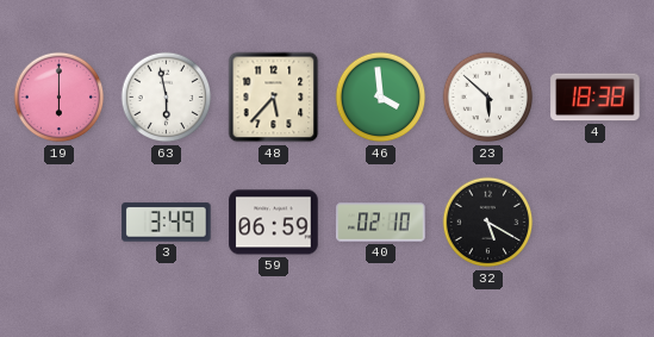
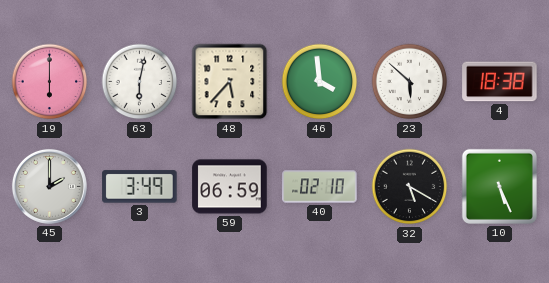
63: 5:58 -> 6:02
45: none -> 2:00
10: none -> 5:26
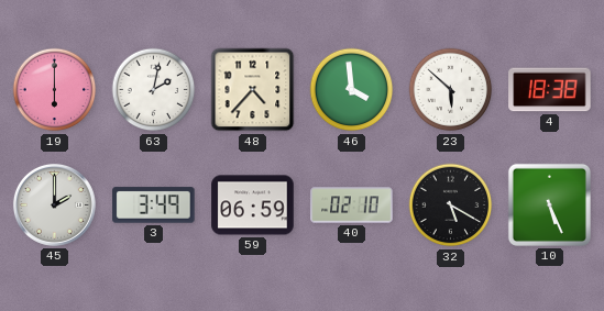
63: 6:02 -> 2:02
48: 5:37 -> 4:37
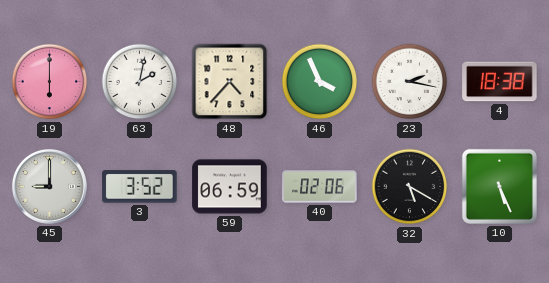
46: 3:59 -> 3:56
23: 5:52 -> 2:17
45: 2:00 -> 9:00
3: 3:49 -> 3:52
40: 02:10 -> 02:06
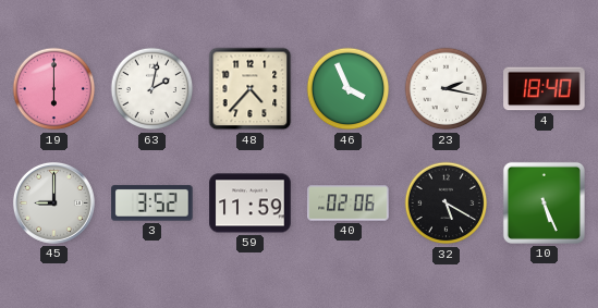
4: 18:38 -> 18:40
59: 06:59 -> 11:59
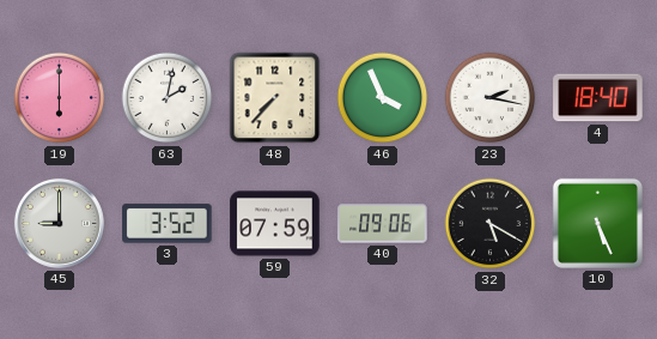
48: 4:37 -> 7:37
59: 11:59 -> 07:59
40: 02:06 -> 09:06
